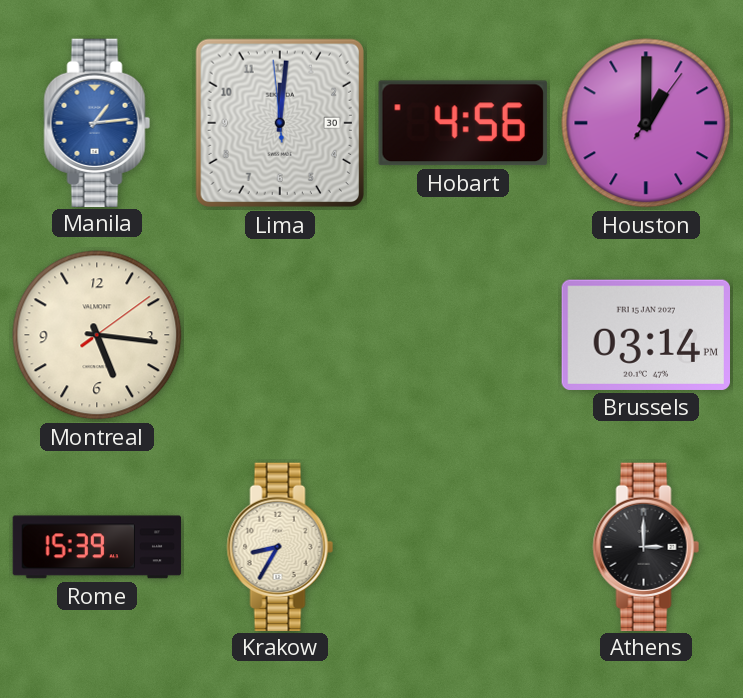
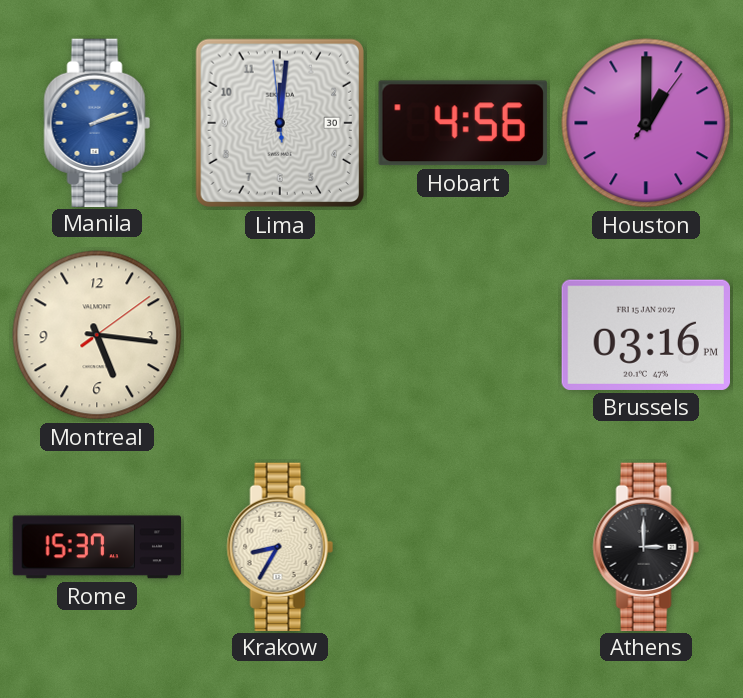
Manila: 1:14 -> 2:12
Brussels: 03:14 -> 03:16
Rome: 15:39 -> 15:37
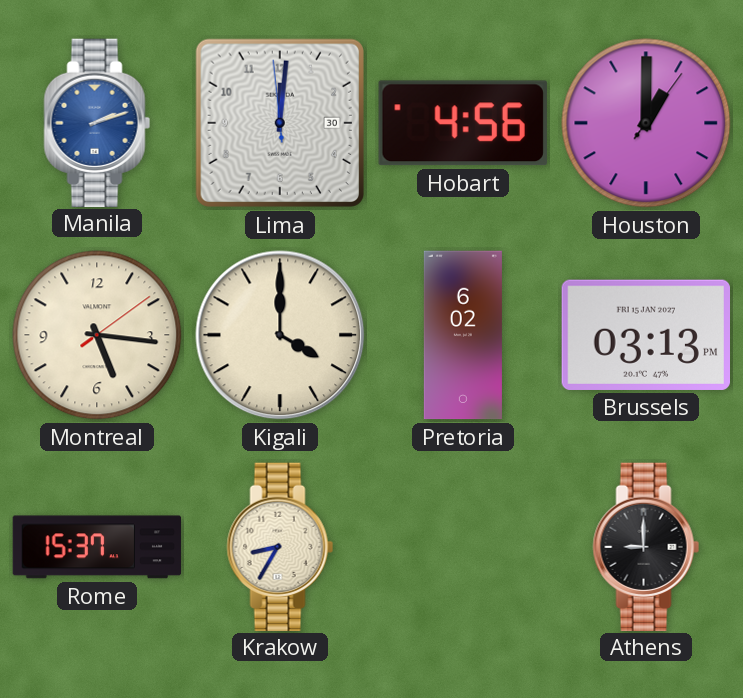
Kigali: none -> 4:00
Pretoria: none -> 6:02
Brussels: 03:16 -> 03:13
Athens: 3:00 -> 9:00
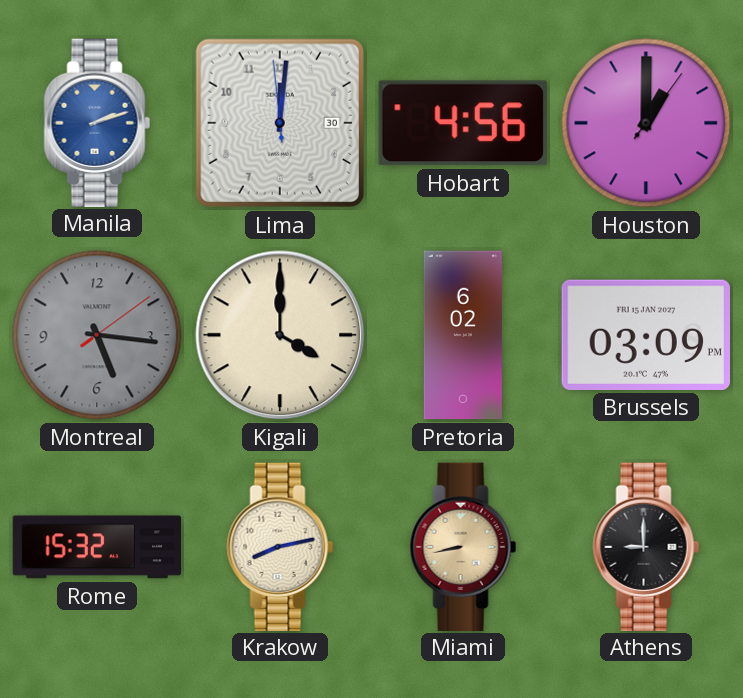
Montreal dial: cream -> grey
Brussels: 03:13 -> 03:09
Rome: 15:37 -> 15:32
Krakow: 8:35 -> 8:13
Miami: none -> 8:43
